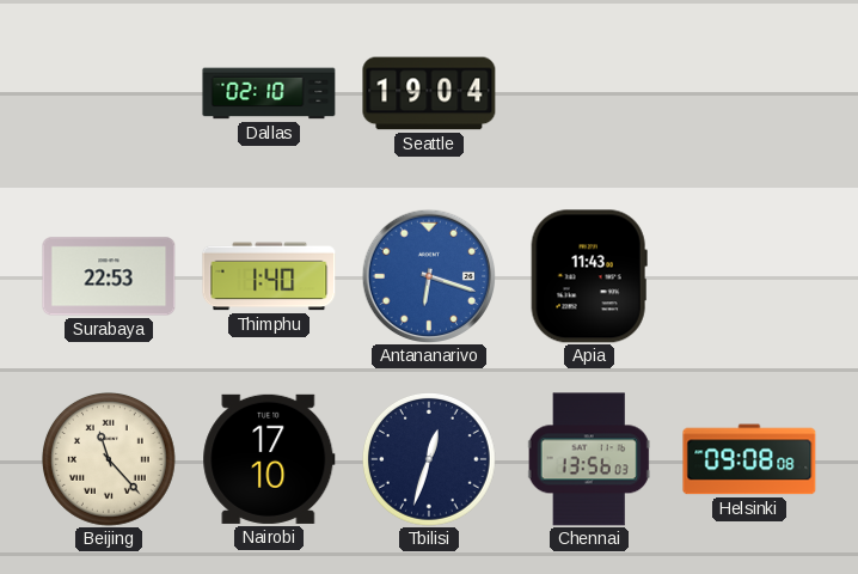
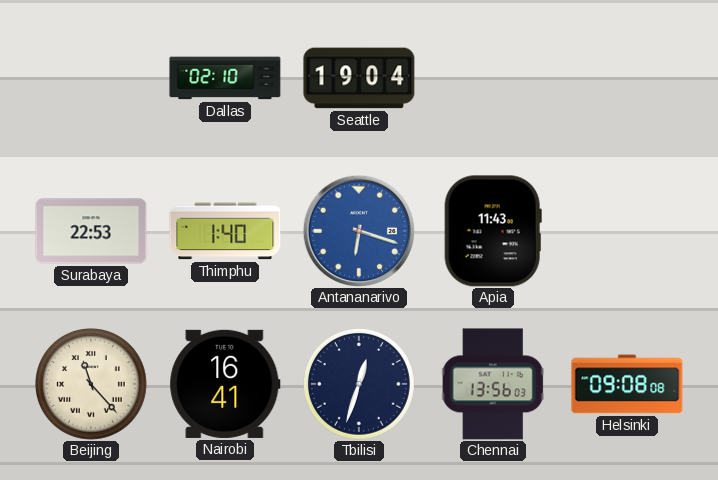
Nairobi: 17:10 -> 16:41
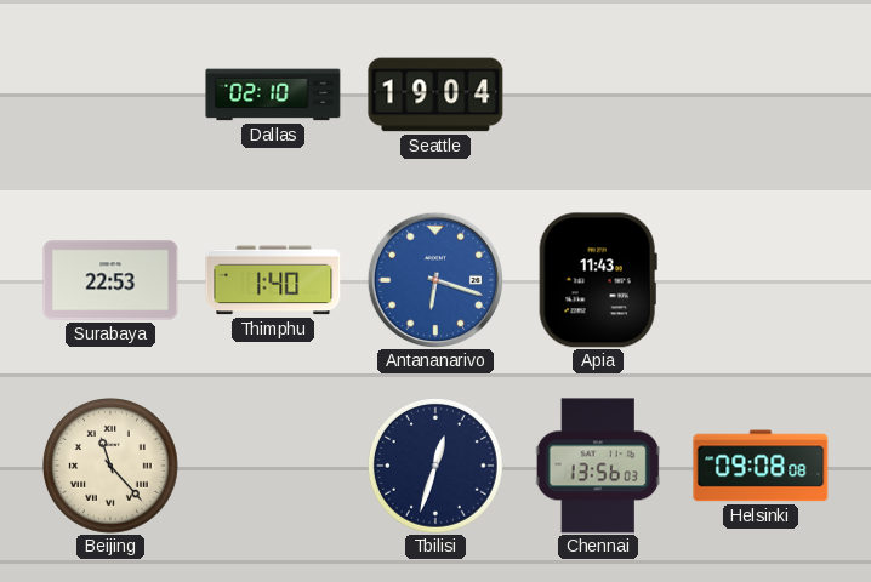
Nairobi: 16:41 -> none
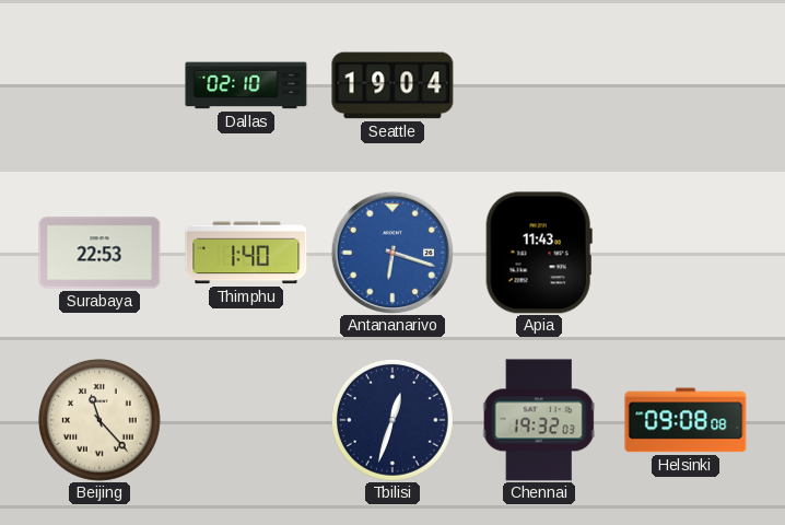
Chennai: 13:56 -> 19:32
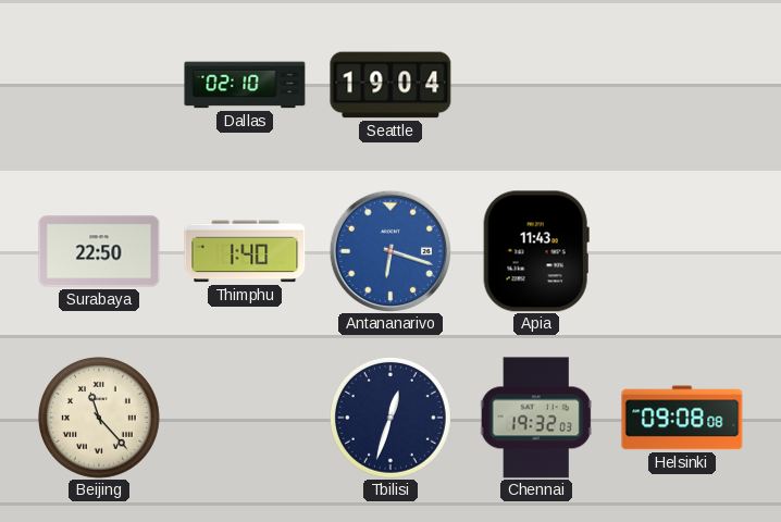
Surabaya: 22:53 -> 22:50
